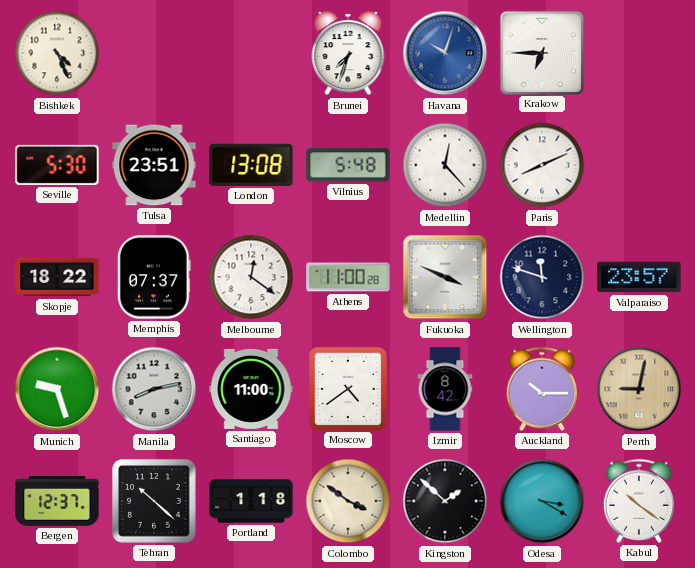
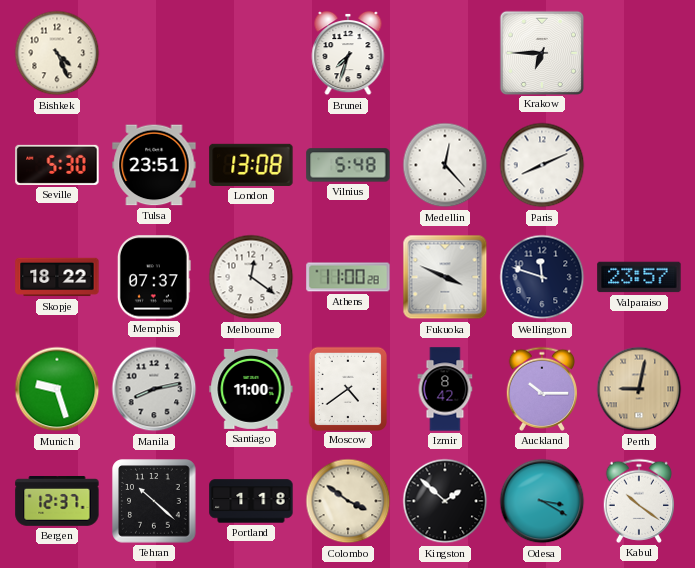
Havana: 10:03 -> none
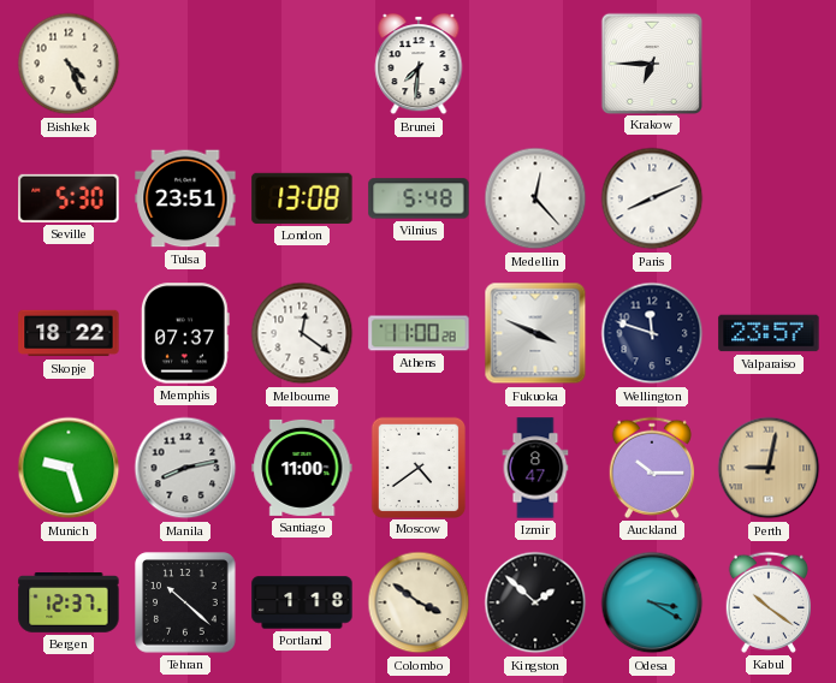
Brunei: 7:33 -> 7:31
Izmir: 8:42 -> 8:47
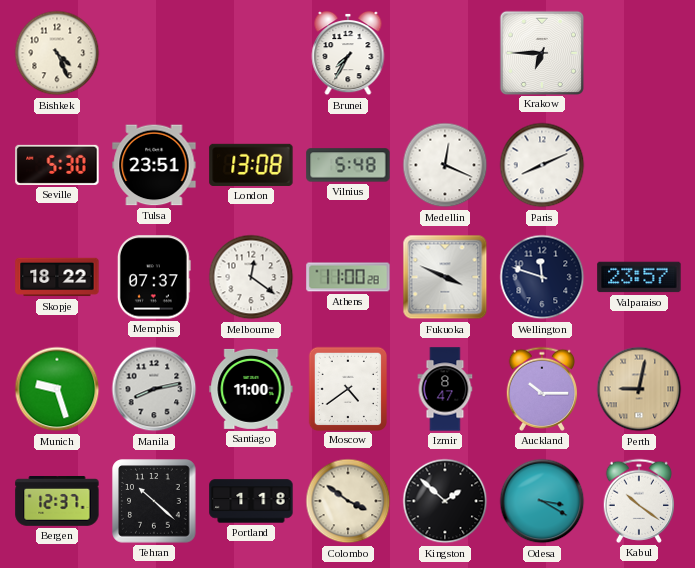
Brunei: 7:31 -> 7:35
Medellin: 12:23 -> 12:19
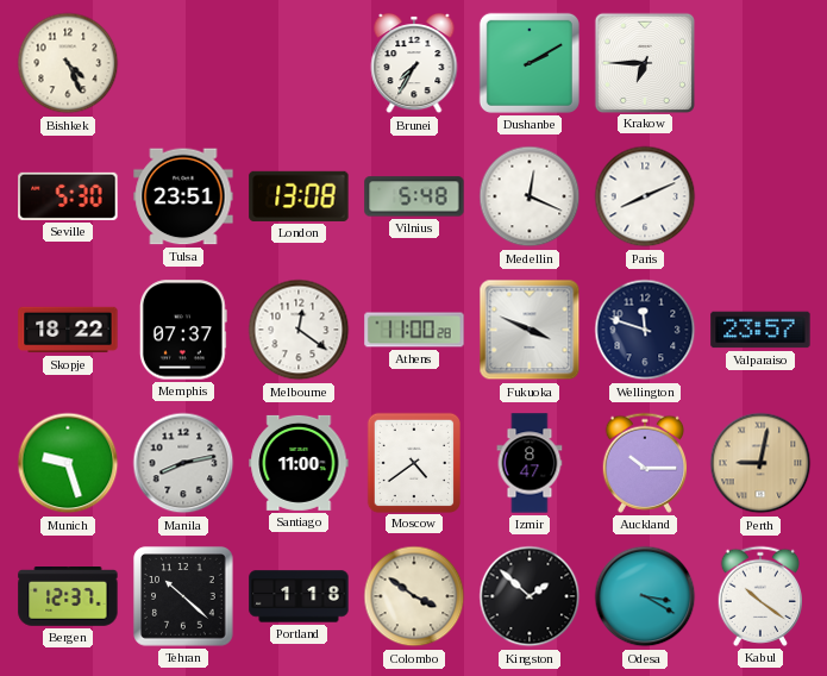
Dushanbe: none -> 2:10
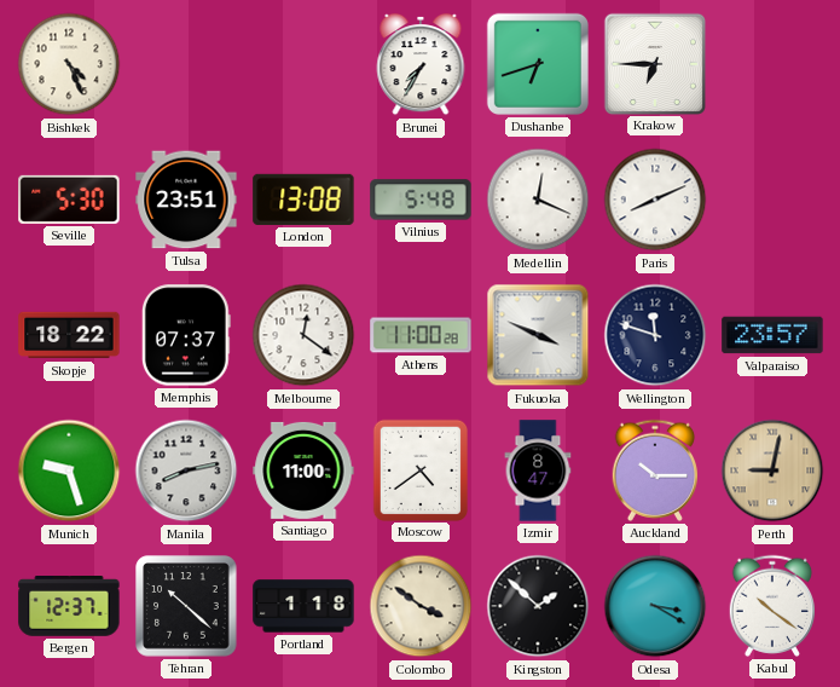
Dushanbe: 2:10 -> 6:42
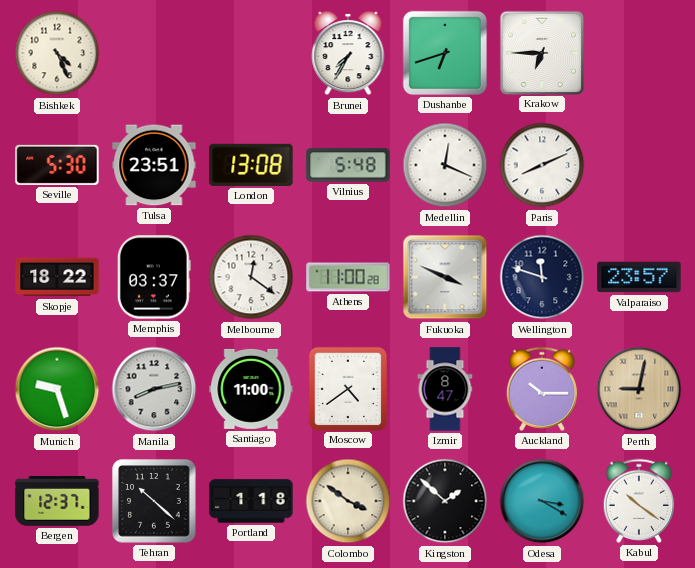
Memphis: 07:37 -> 03:37
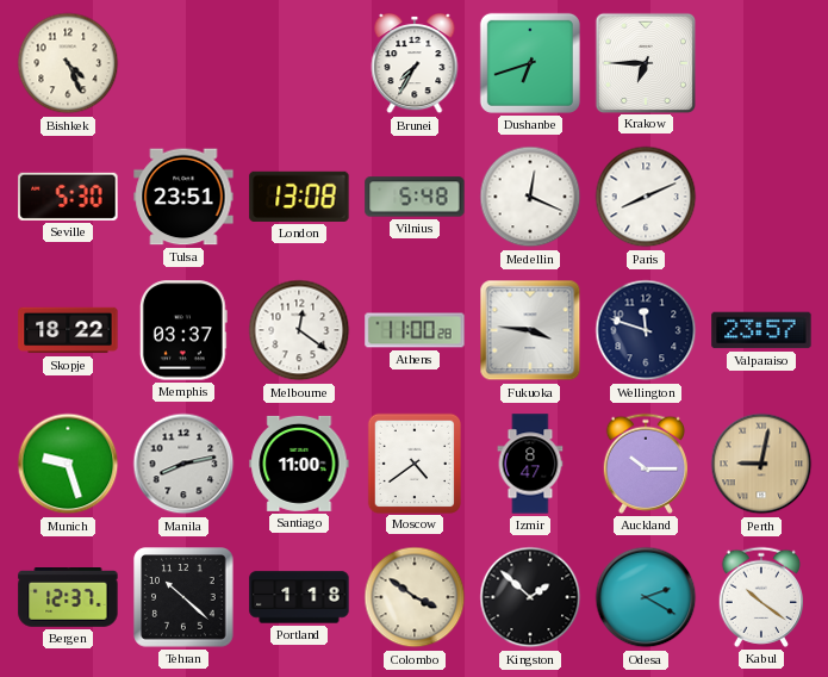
Fukuoka: 3:49 -> 3:46
Odesa: 3:20 -> 2:20
